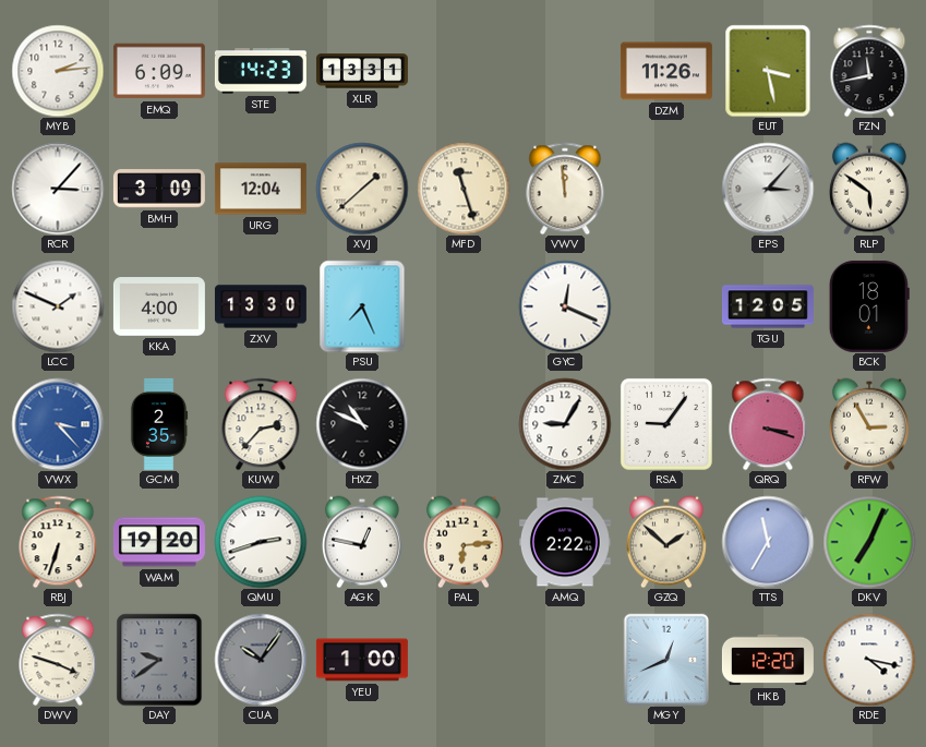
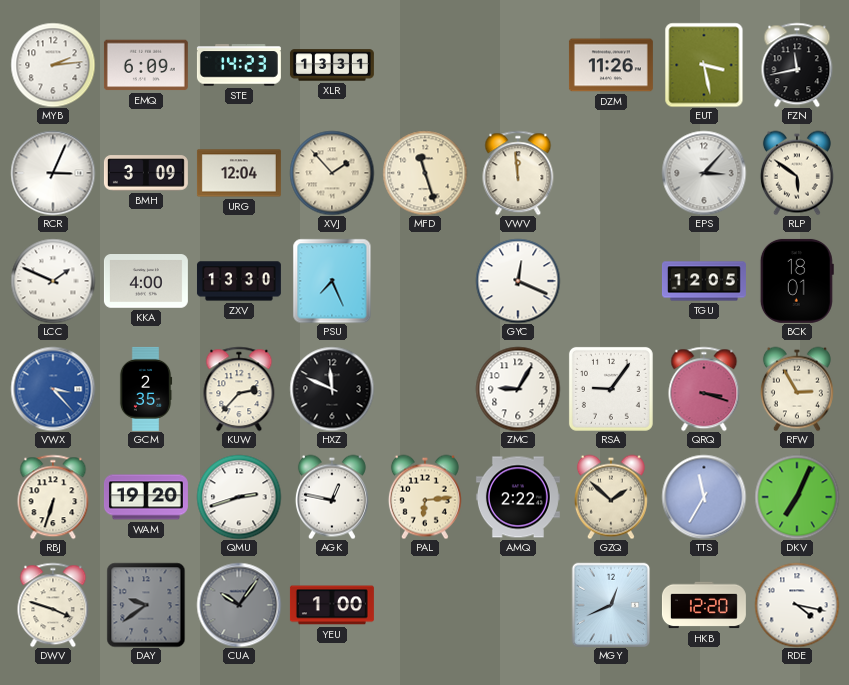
RCR: 3:07 -> 3:04
XVJ: 1:38 -> 1:53
HXZ: 10:49 -> 11:49
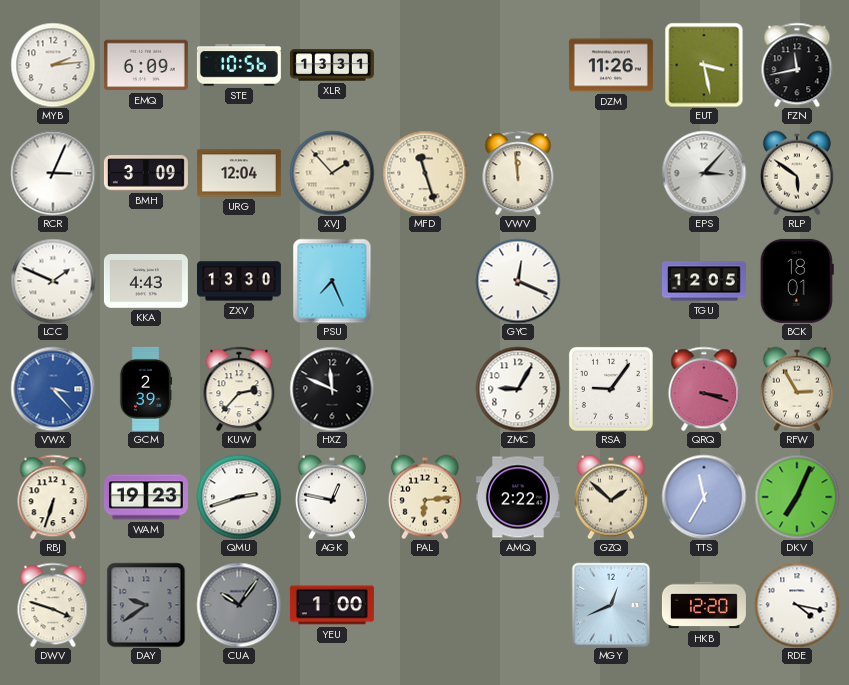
STE: 14:23 -> 10:56
KKA: 4:00 -> 4:43
GCM: 2:35 -> 2:39
WAM: 19:20 -> 19:23
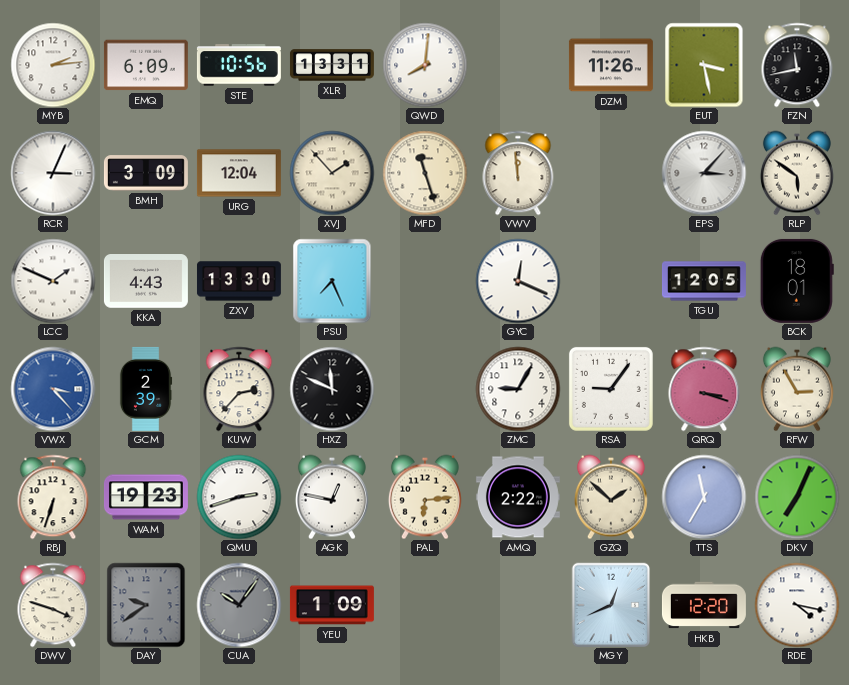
QWD: none -> 8:01
YEU: 1:00 -> 1:09
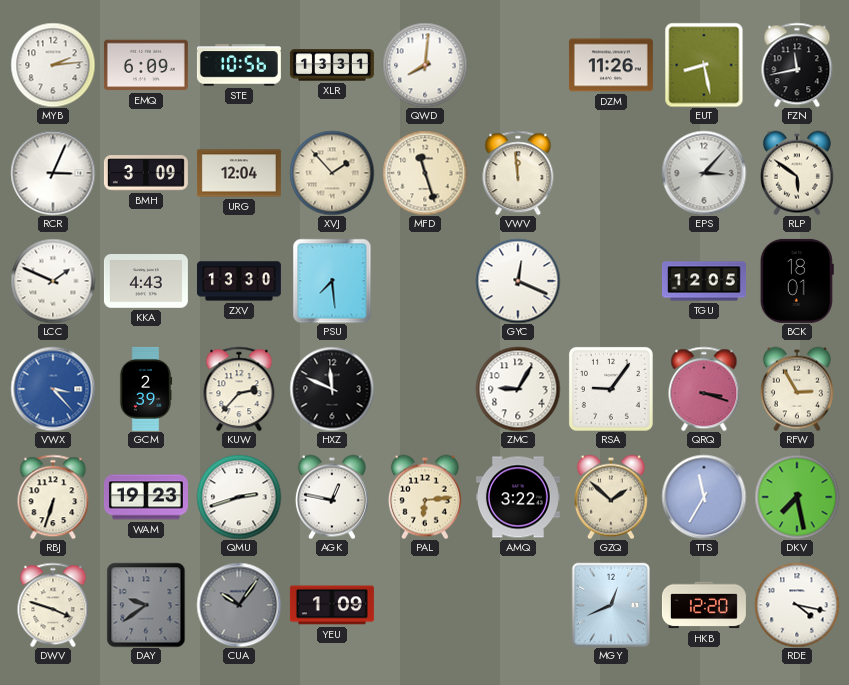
EUT: 3:28 -> 8:28
PSU: 7:26 -> 7:29
AMQ: 2:22 -> 3:22
DKV: 7:04 -> 7:28
